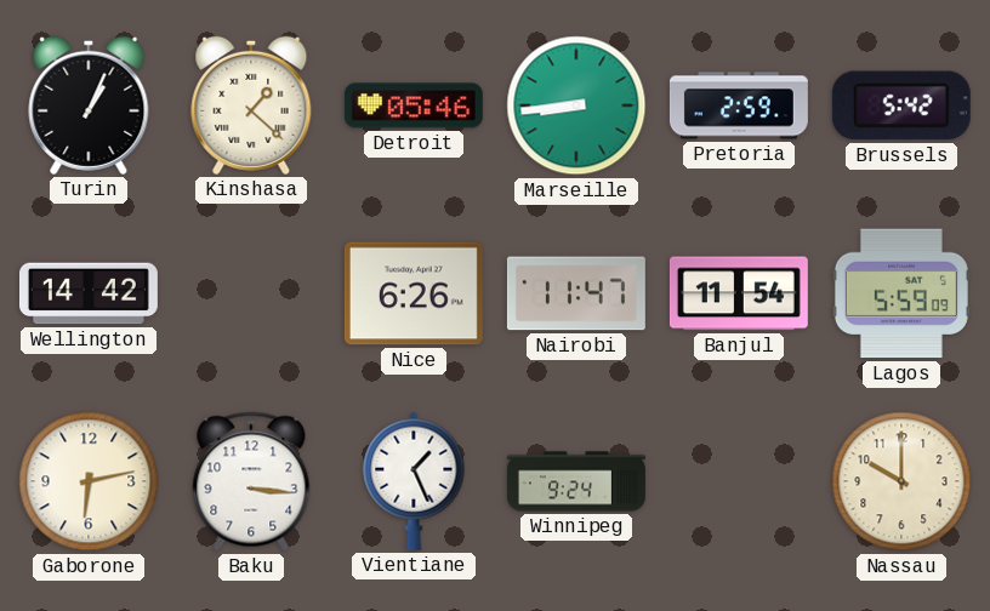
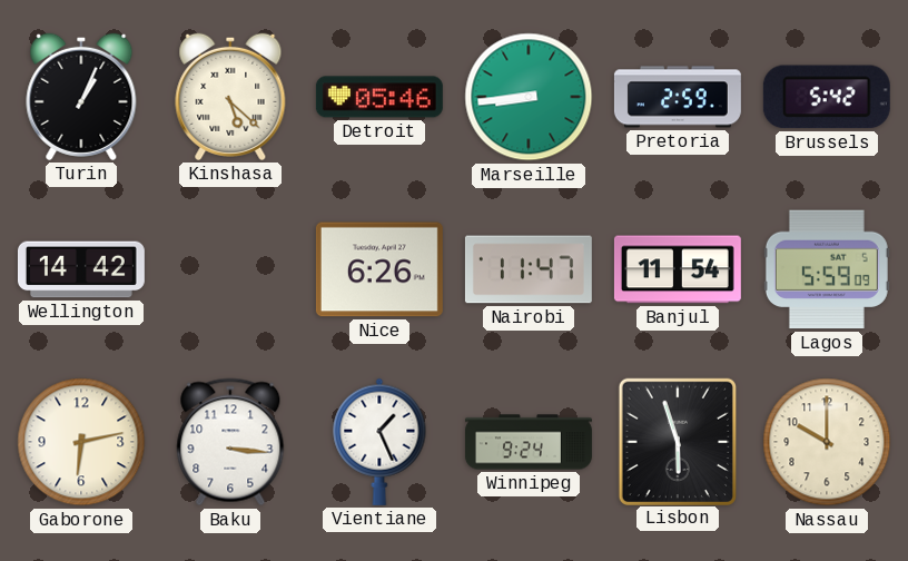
Kinshasa: 1:22 -> 5:22
Lisbon: none -> 5:57
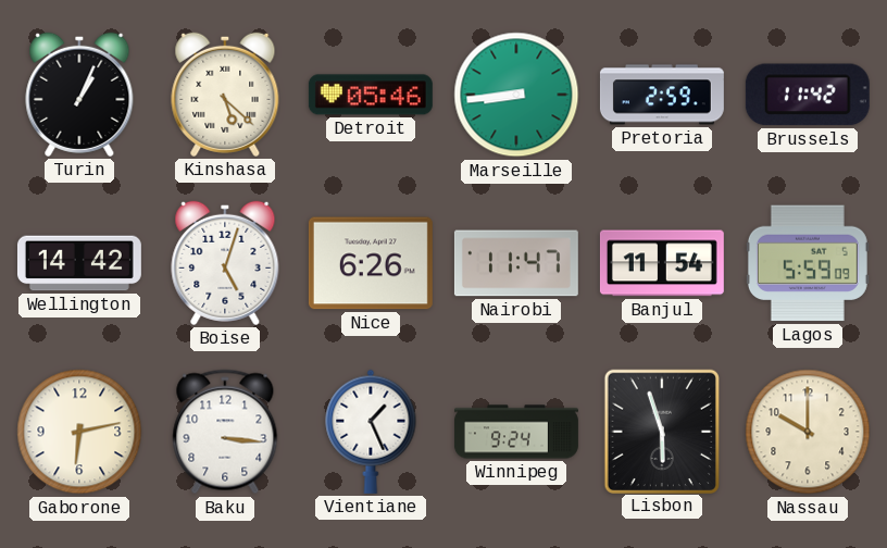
Brussels: 5:42 -> 11:42
Boise: none -> 5:03
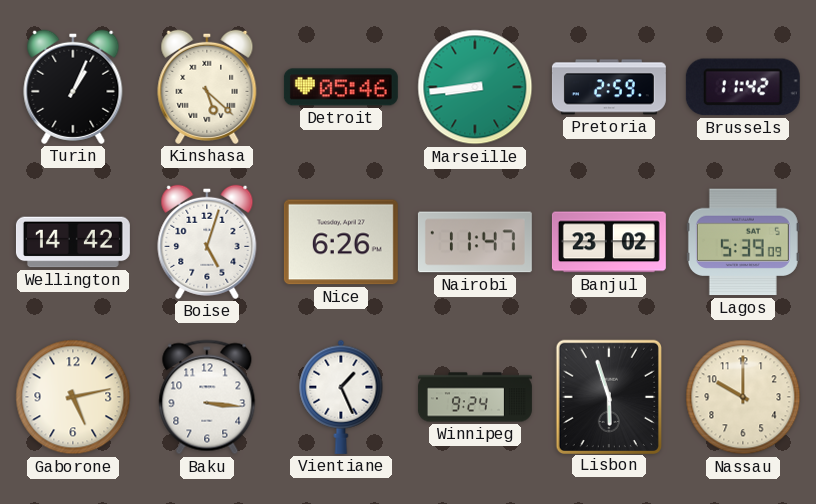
Banjul: 11:54 -> 23:02
Lagos: 5:59 -> 5:39
Gaborone: 6:13 -> 5:13
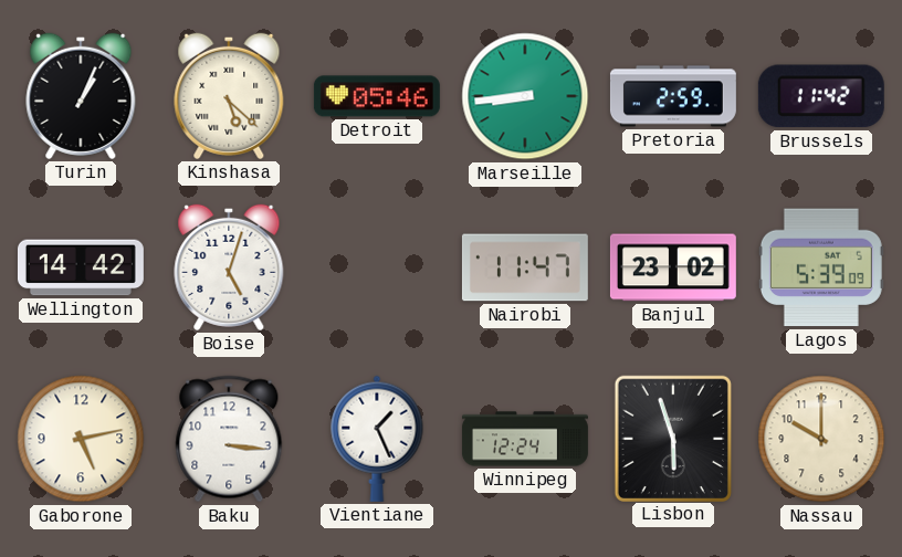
Nice: 6:26 -> none
Winnipeg: 9:24 -> 12:24
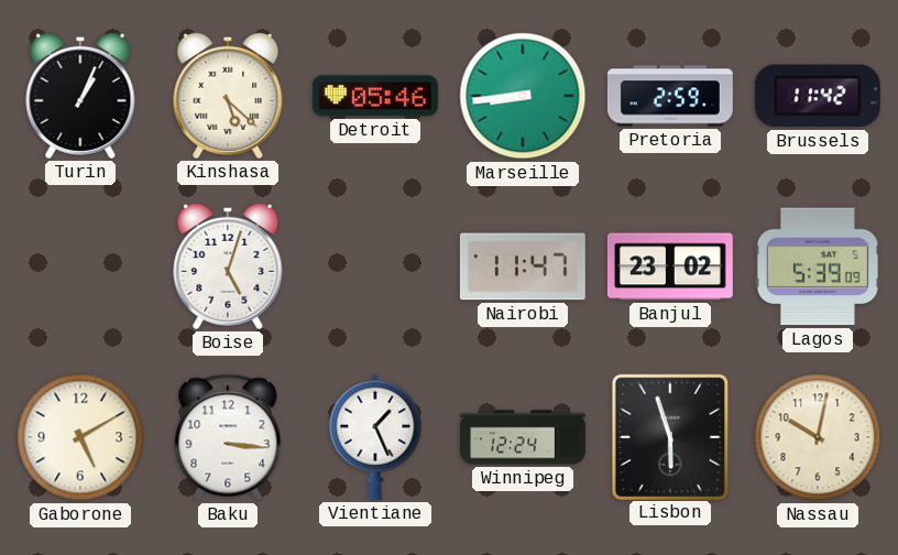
Wellington: 14:42 -> none
Gaborone: 5:13 -> 5:10
Nassau: 10:00 -> 10:02
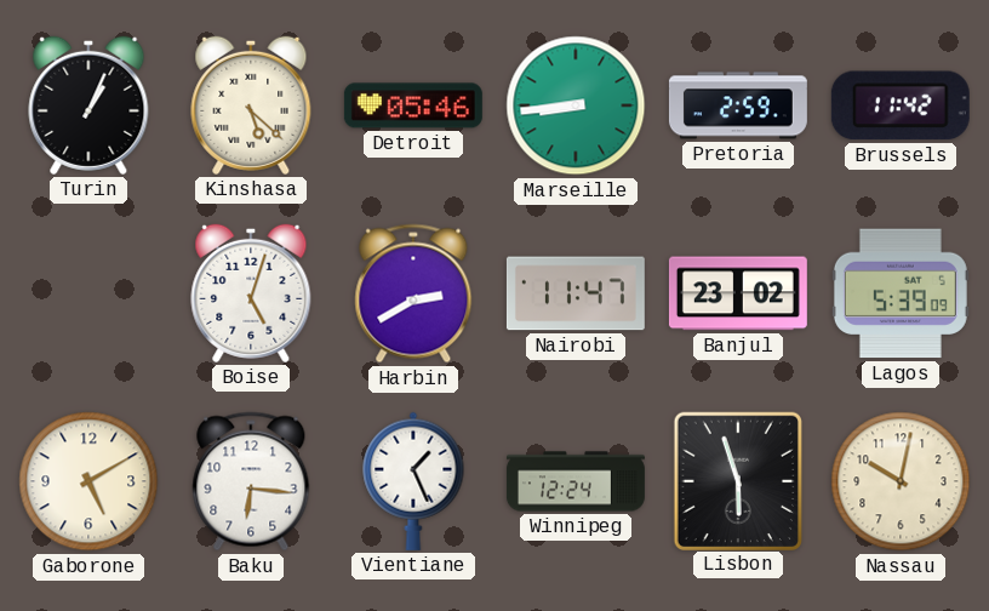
Harbin: none -> 2:40
Baku: 3:16 -> 6:16
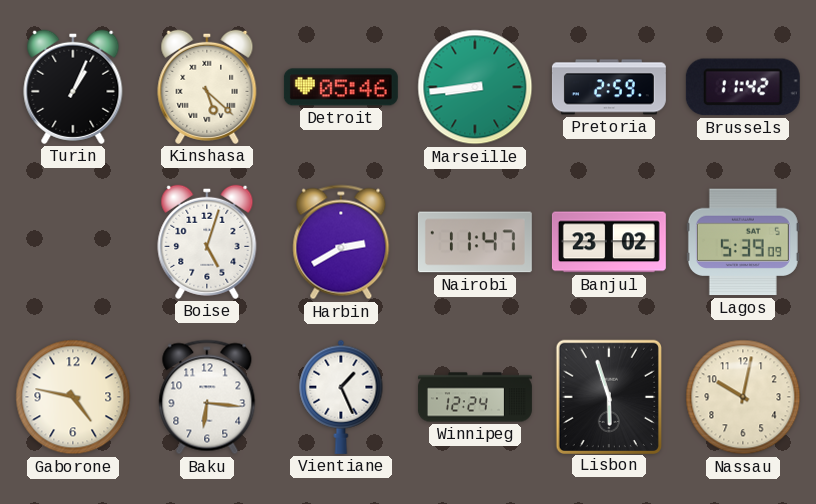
Gaborone: 5:10 -> 4:47
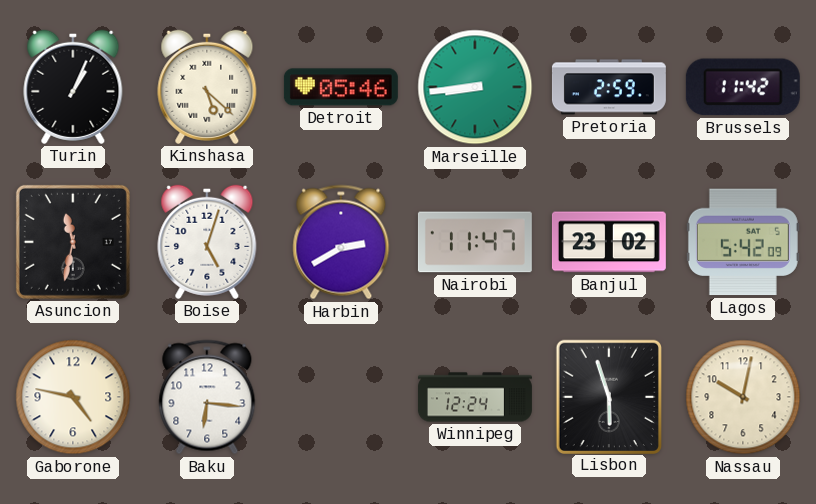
Asuncion: none -> 11:32
Lagos: 5:39 -> 5:42
Vientiane: 1:26 -> none
